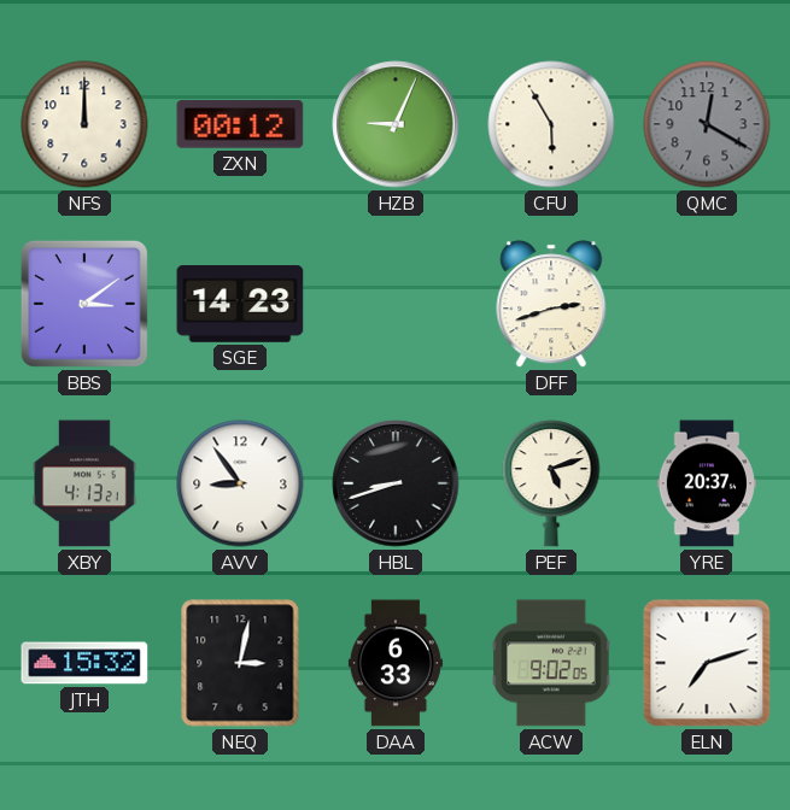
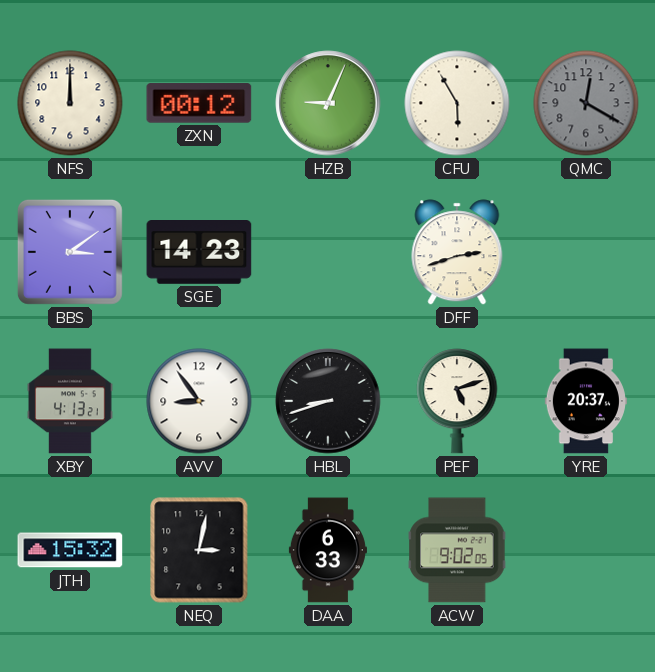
ELN: 7:12 -> none
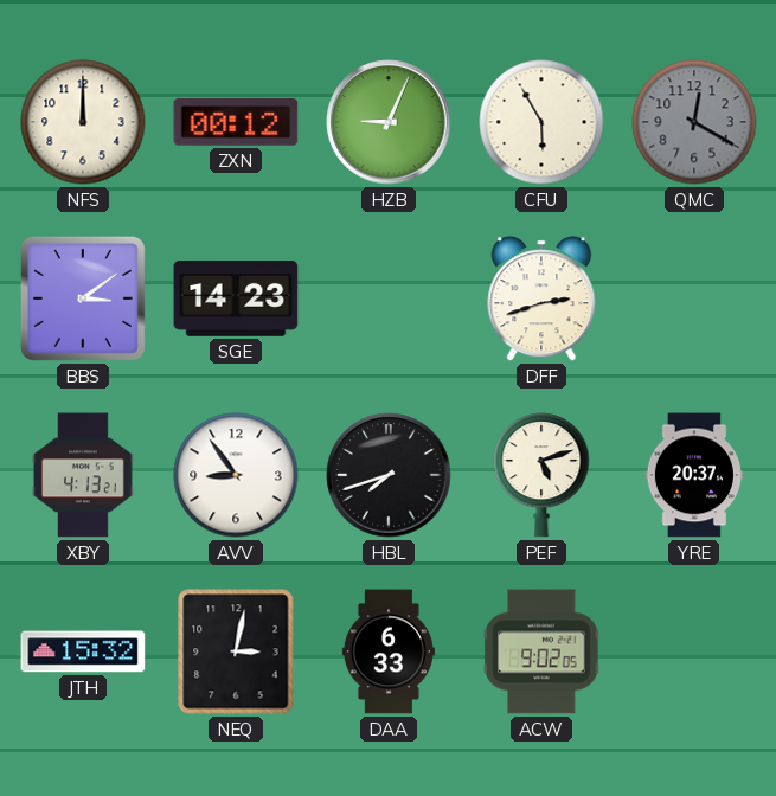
HBL: 8:42 -> 7:42
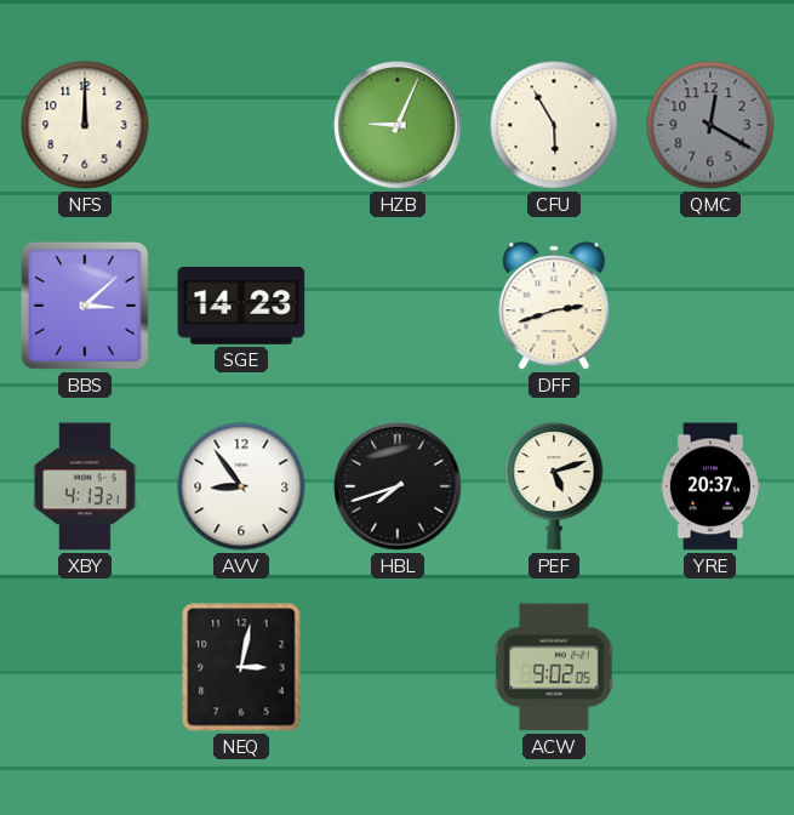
ZXN: 00:12 -> none
BBS: 3:09 -> 3:08
JTH: 15:32 -> none
DAA: 6:33 -> none
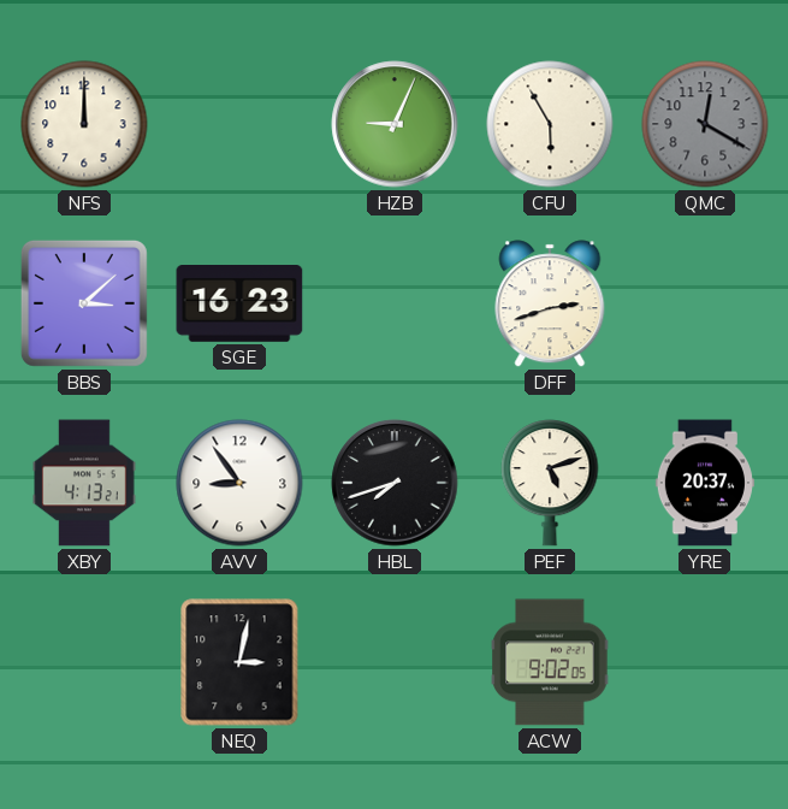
SGE: 14:23 -> 16:23
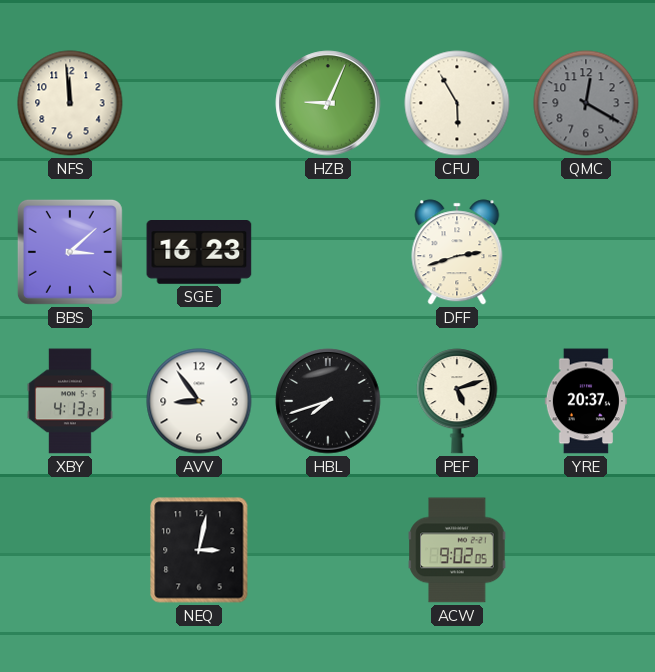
NFS: 12:00 -> 11:59
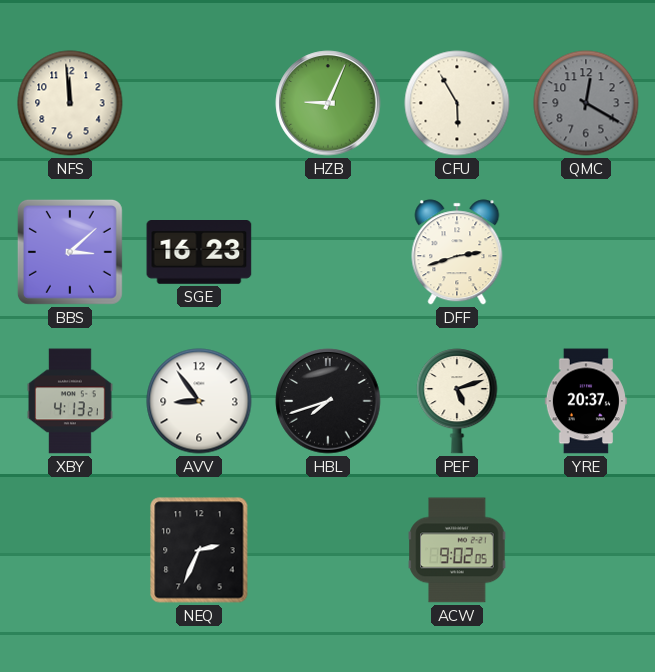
NEQ: 3:02 -> 2:34
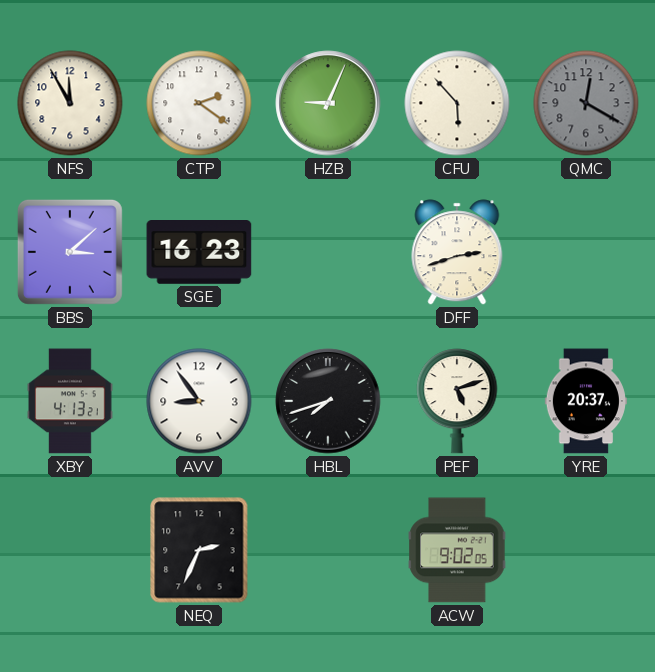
NFS: 11:59 -> 11:55
CTP: none -> 2:21
CFU: 5:55 -> 5:53
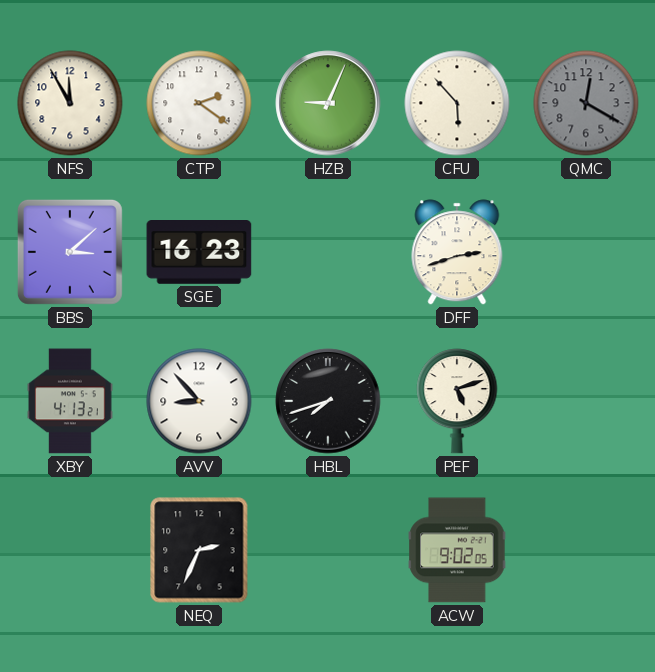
AVV: 8:54 -> 8:53
YRE: 20:37 -> none
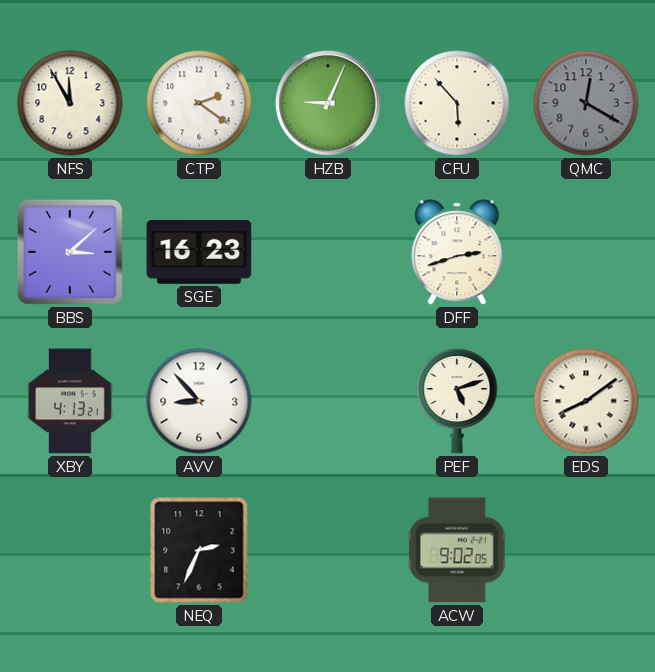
HBL: 7:42 -> none
EDS: none -> 8:09
